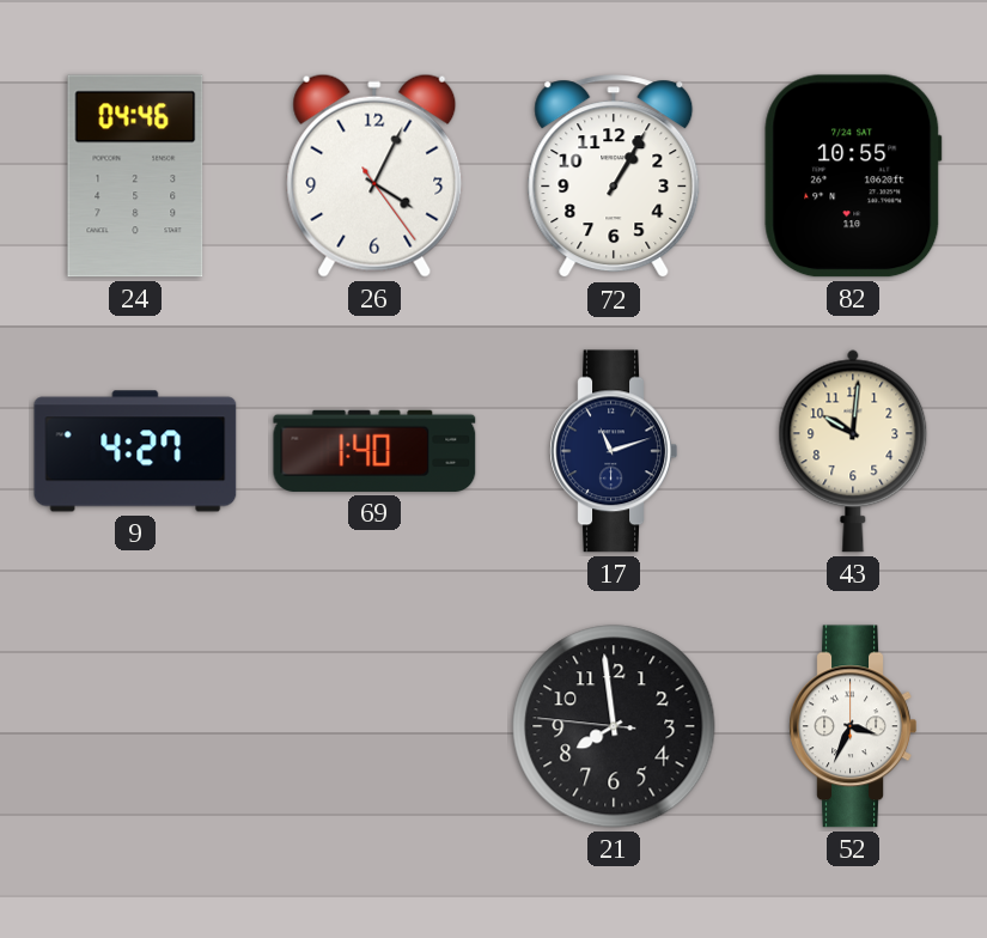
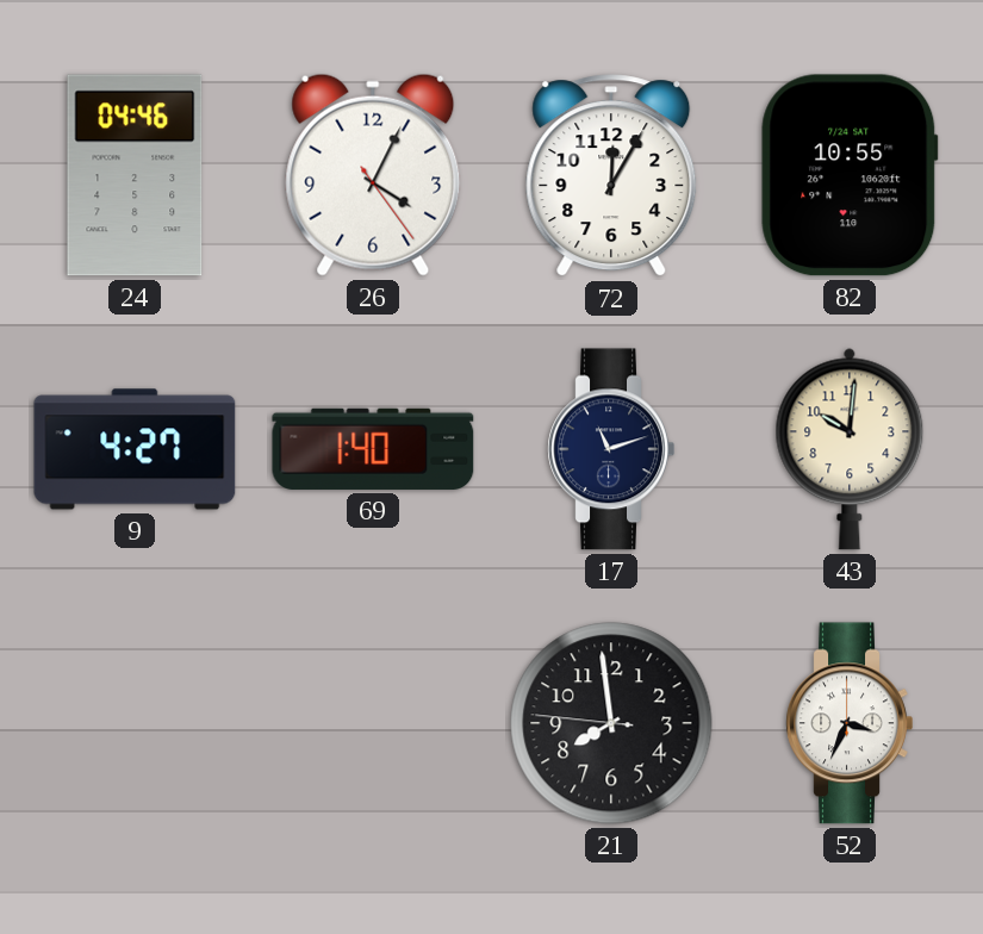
72: 1:05 -> 12:05
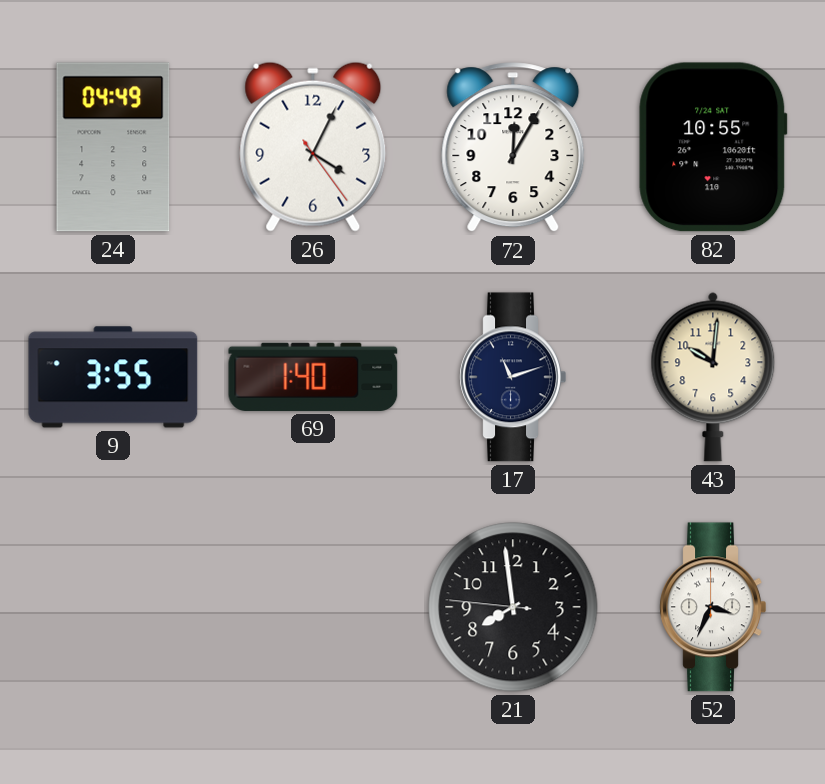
24: 04:46 -> 04:49
9: 4:27 -> 3:55
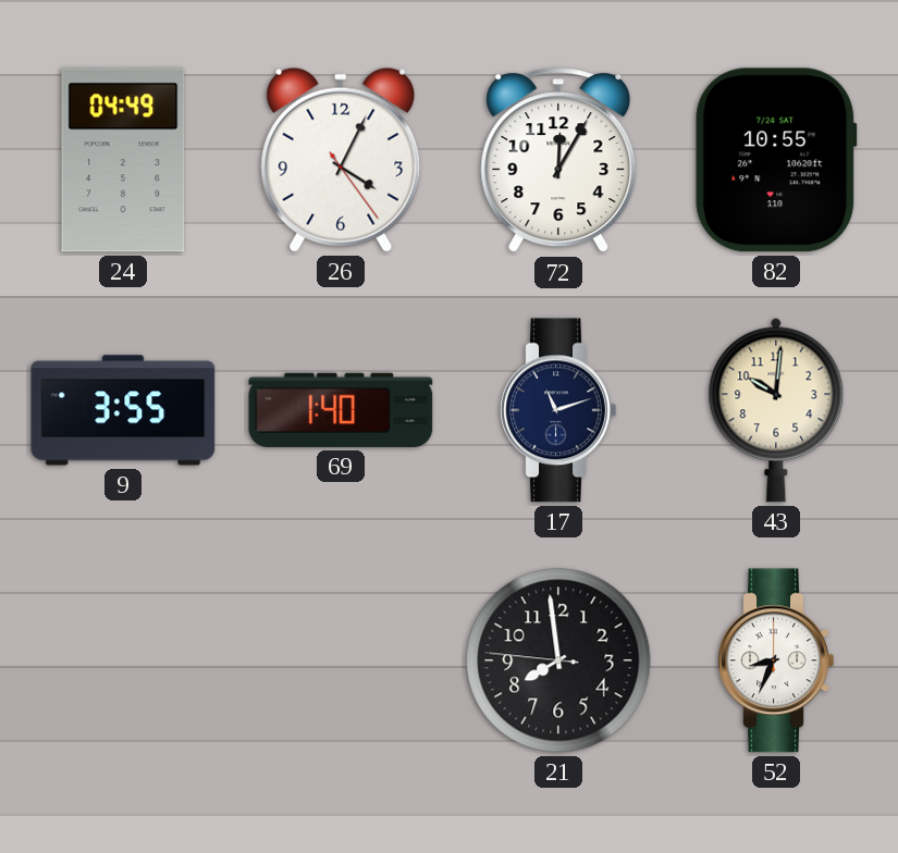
52: 3:34 -> 8:34
